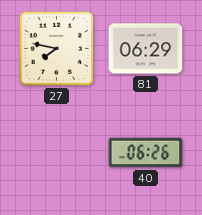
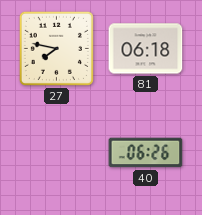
81: 06:29 -> 06:18
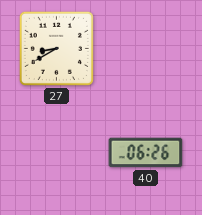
27: 7:47 -> 8:40
81: 06:18 -> none
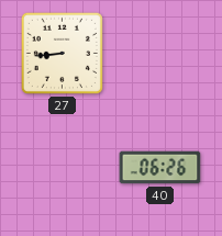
27: 8:40 -> 8:44
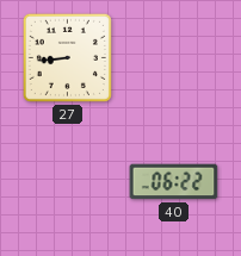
40: 06:26 -> 06:22
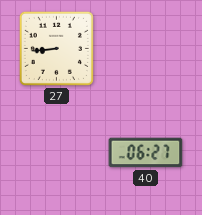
40: 06:22 -> 06:27
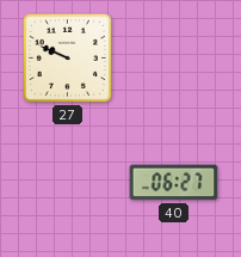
27: 8:44 -> 9:49
